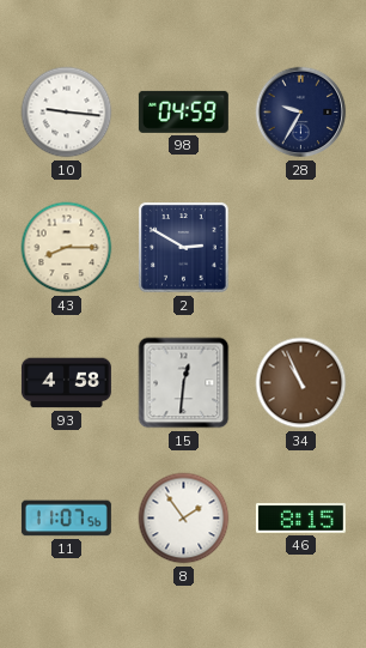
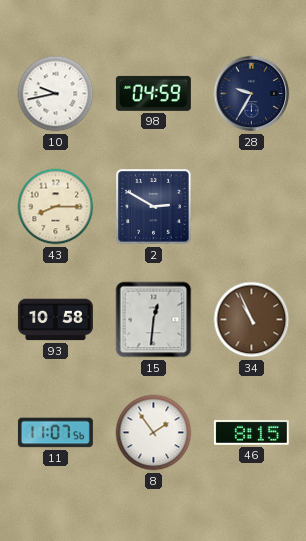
10: 9:16 -> 9:43
93: 4:58 -> 10:58
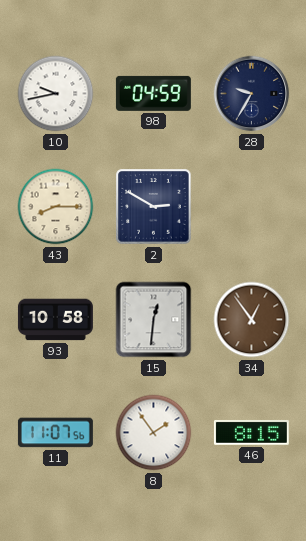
34: 10:56 -> 12:54
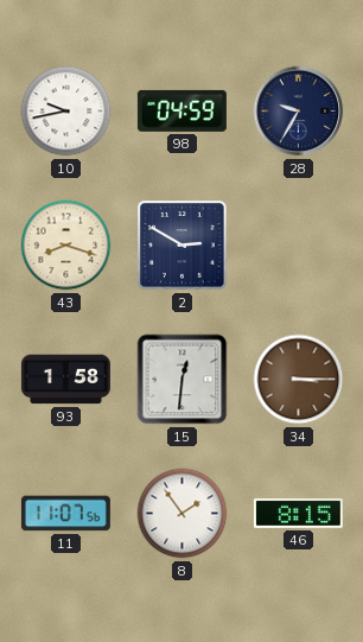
43: 8:15 -> 8:18
93: 10:58 -> 1:58
34: 12:54 -> 3:15
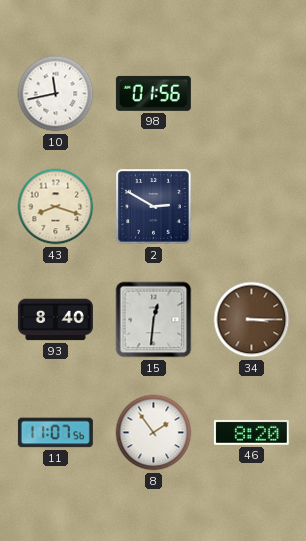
10: 9:43 -> 11:43
98: 04:59 -> 01:56
28: 9:35 -> none
93: 1:58 -> 8:40
46: 8:15 -> 8:20
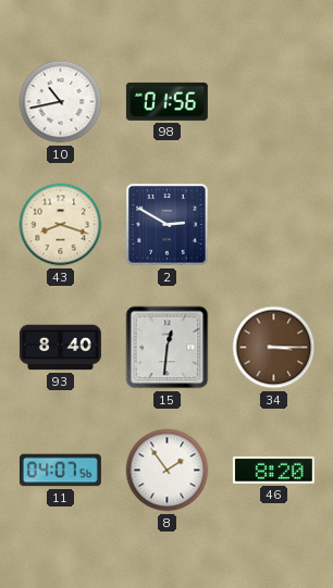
10: 11:43 -> 10:43
11: 11:07 -> 04:07
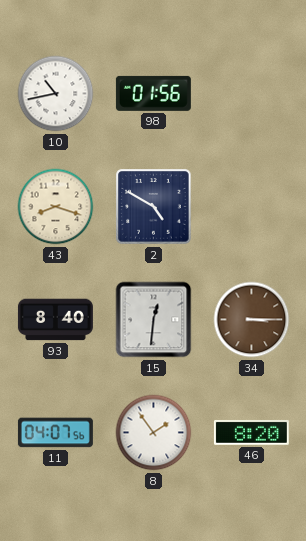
2: 2:50 -> 4:50
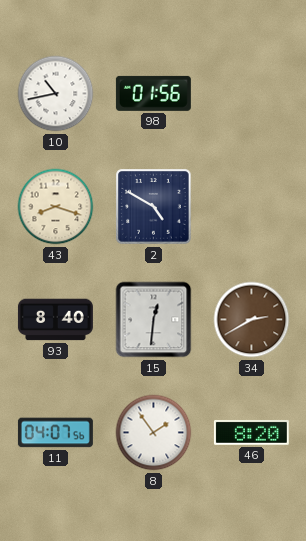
34: 3:15 -> 2:40
